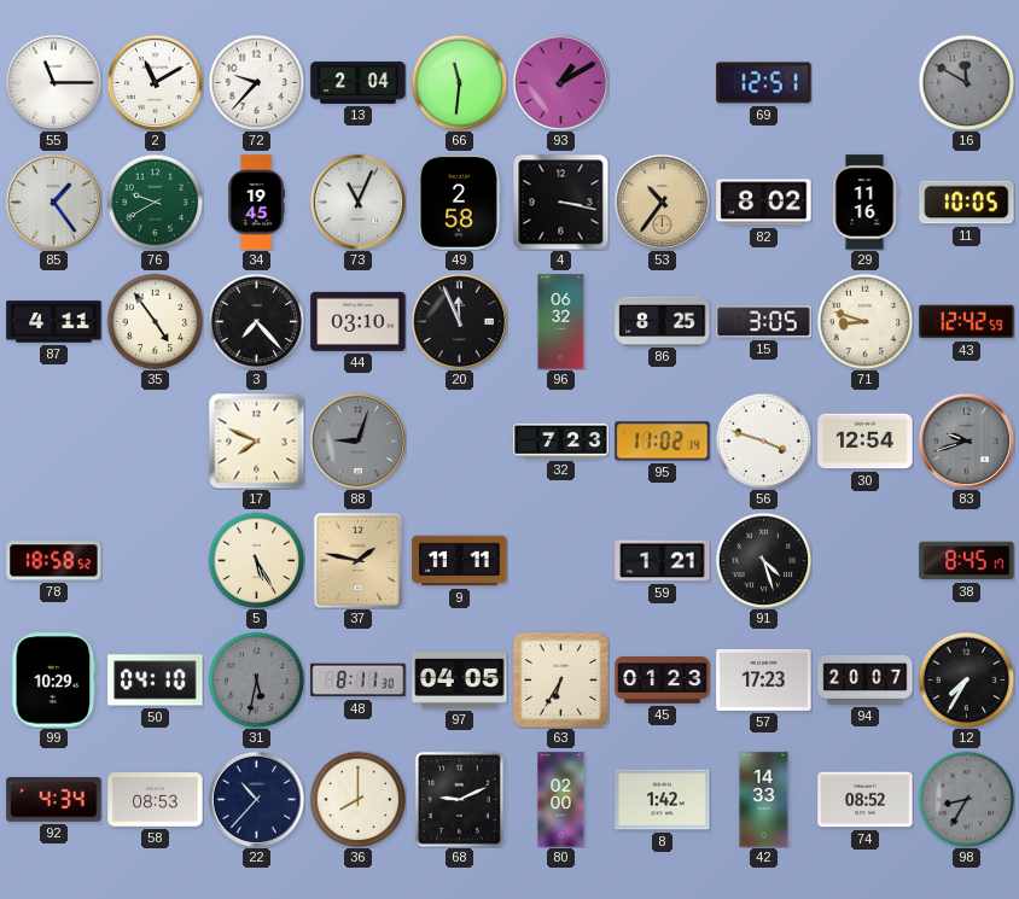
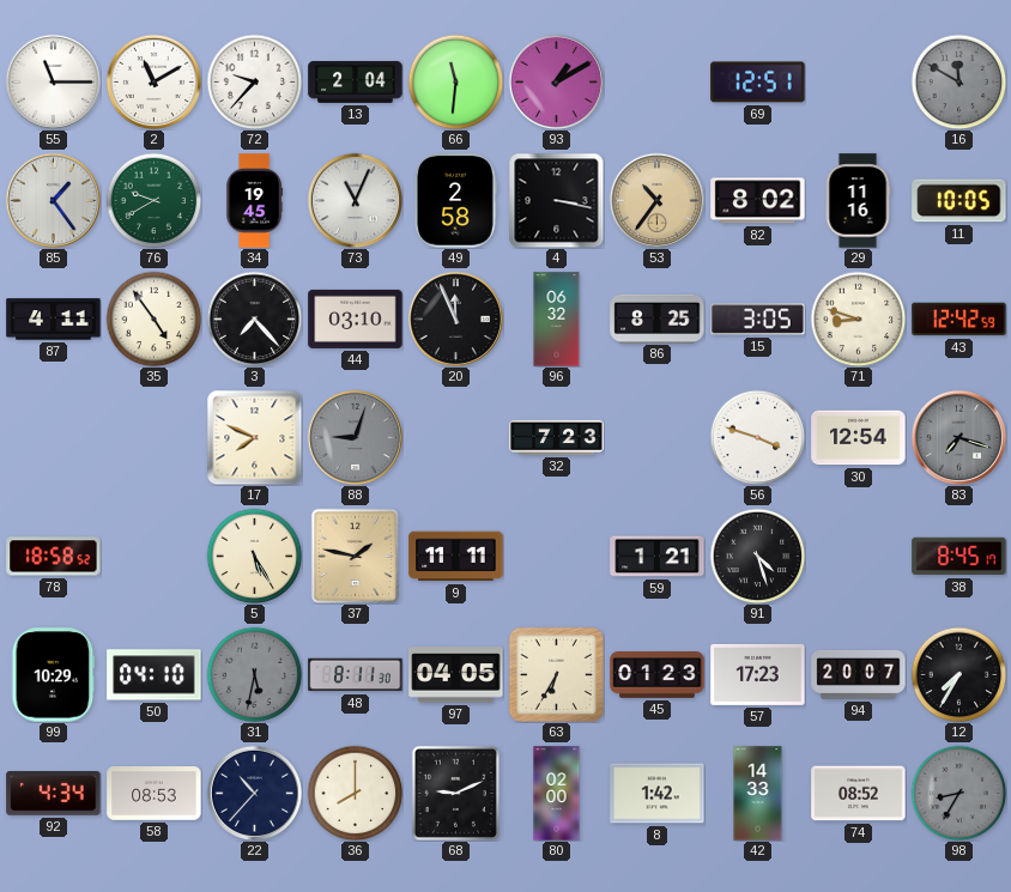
95: 11:02 -> none
83: 9:42 -> 7:18
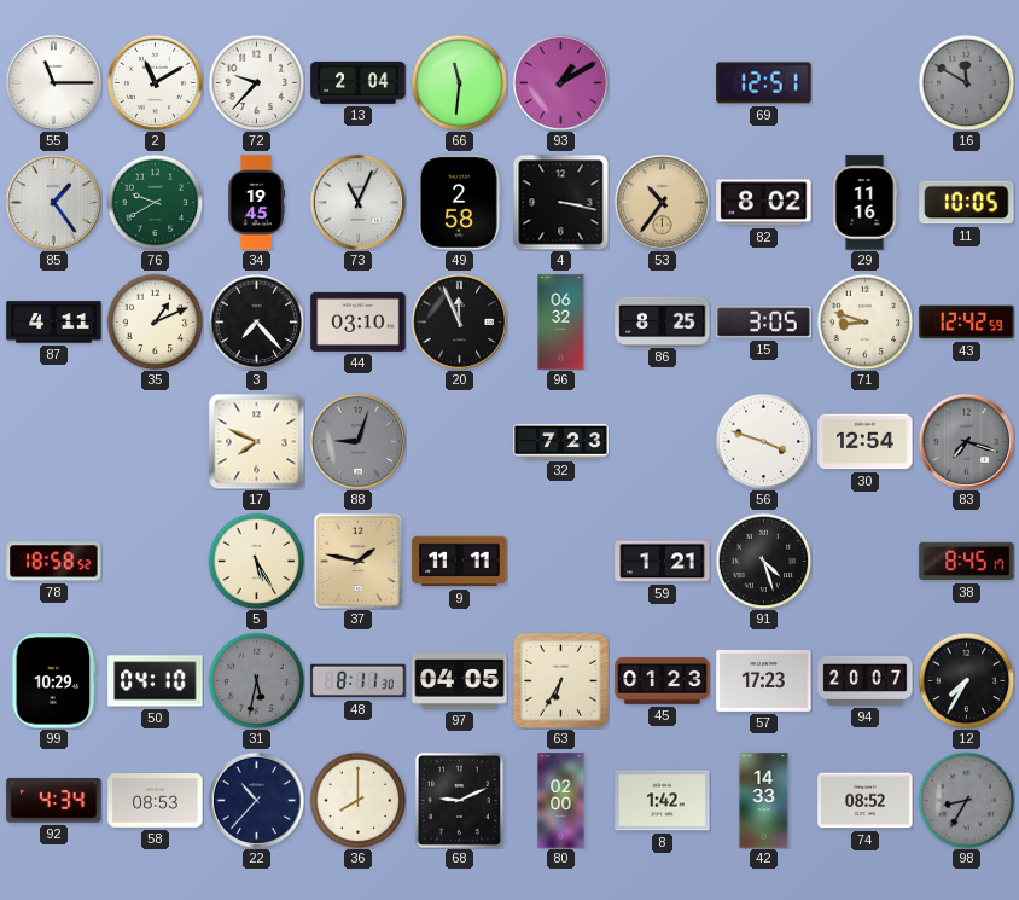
35: 4:54 -> 1:11
